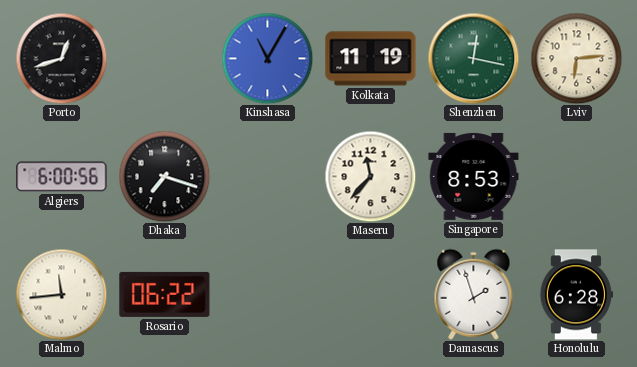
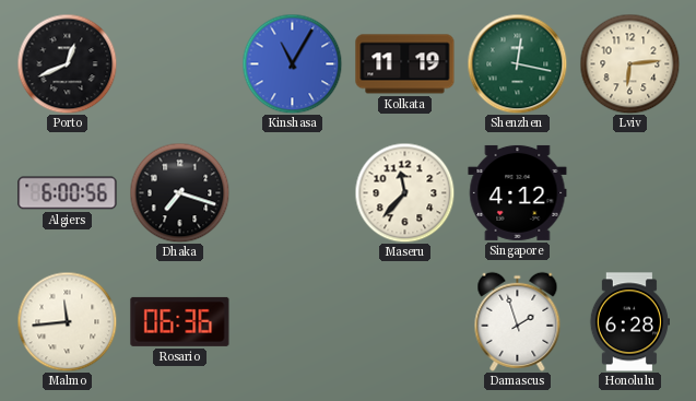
Porto: 12:42 -> 12:41
Singapore: 8:53 -> 4:12
Rosario: 06:22 -> 06:36
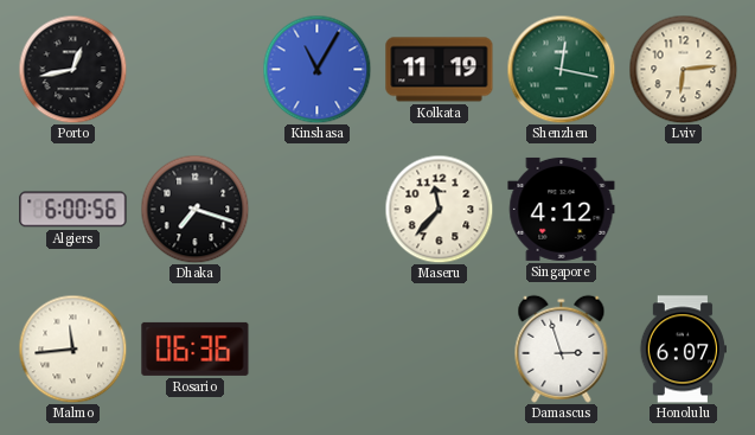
Porto: 12:41 -> 12:43
Damascus: 1:57 -> 2:57
Honolulu: 6:28 -> 6:07
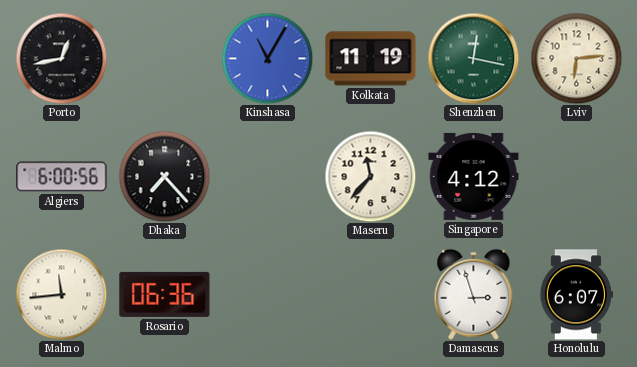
Dhaka: 7:18 -> 7:23
